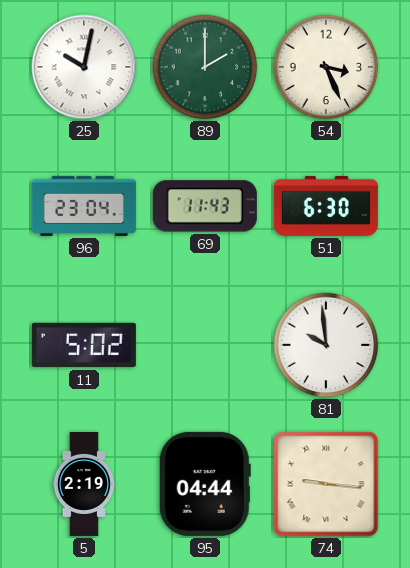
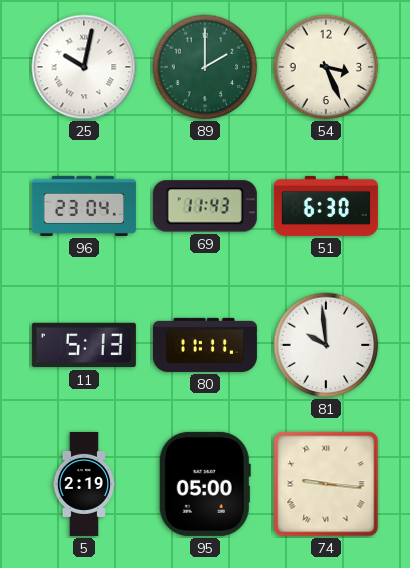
11: 5:02 -> 5:13
80: none -> 11:11
95: 04:44 -> 05:00
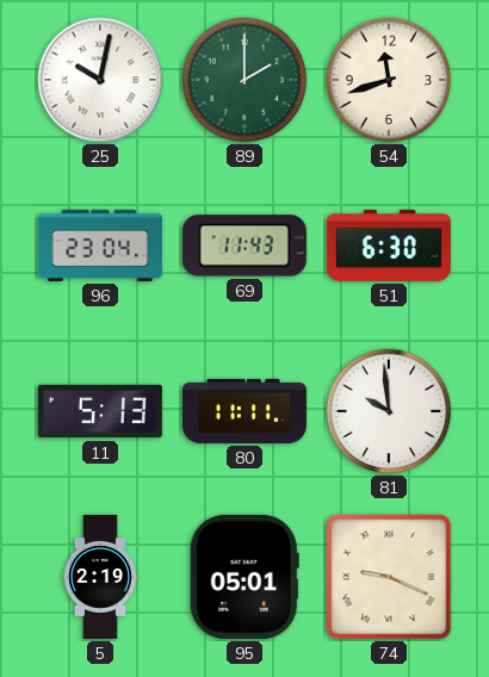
54: 3:26 -> 11:42
95: 05:00 -> 05:01
74: 9:16 -> 9:19
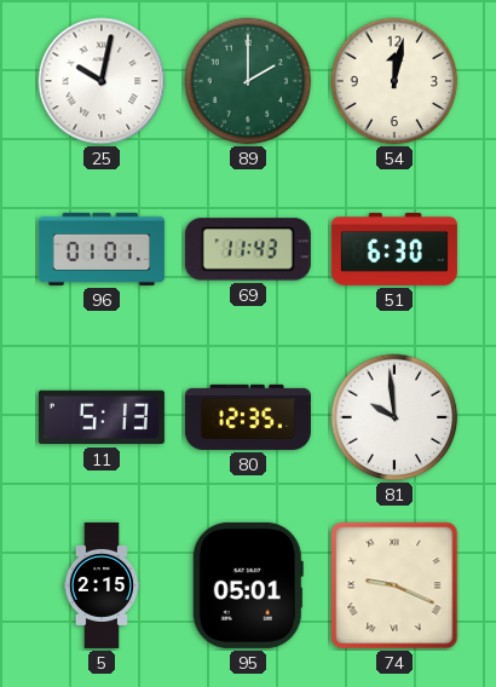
54: 11:42 -> 12:02
96: 23:04 -> 01:01
80: 11:11 -> 12:35
5: 2:19 -> 2:15
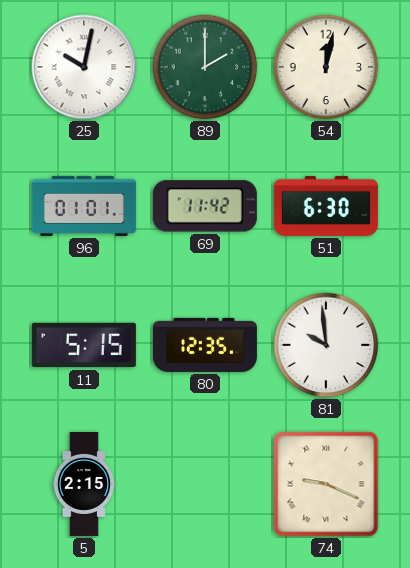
69: 11:43 -> 11:42
11: 5:13 -> 5:15
95: 05:01 -> none
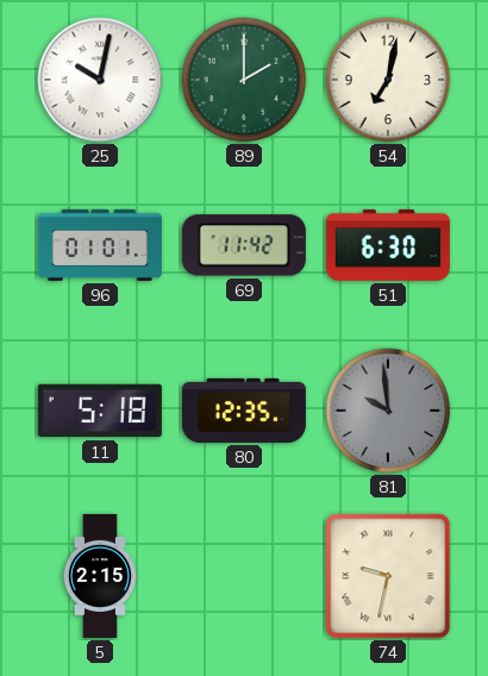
54: 12:02 -> 7:02
11: 5:15 -> 5:18
81 dial: white -> grey
74: 9:19 -> 9:32
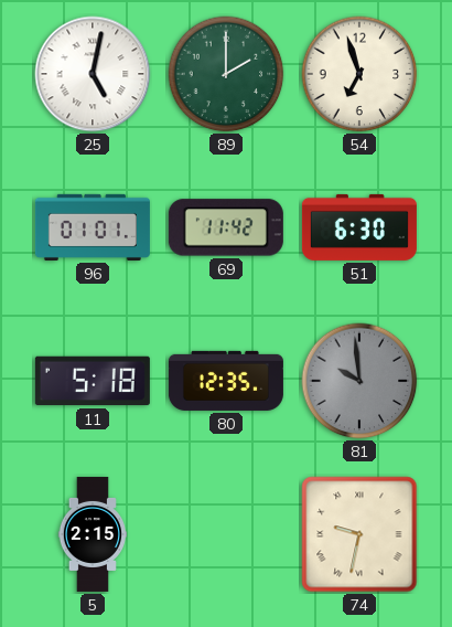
25: 10:02 -> 5:02
54: 7:02 -> 6:57
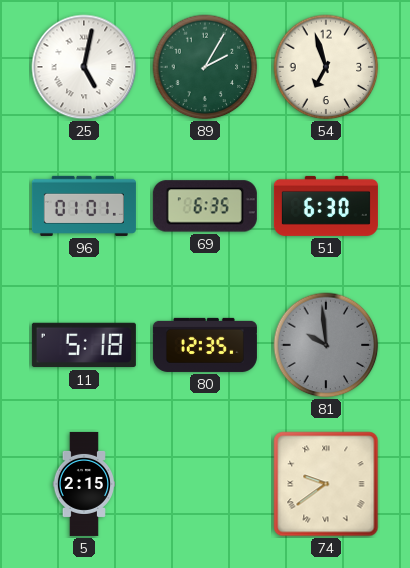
89: 2:00 -> 2:05
69: 11:42 -> 6:35
74: 9:32 -> 9:39
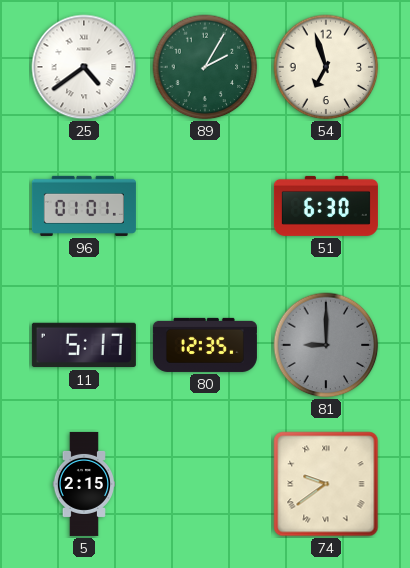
25: 5:02 -> 4:39
69: 6:35 -> none
11: 5:18 -> 5:17
81: 9:59 -> 9:00
